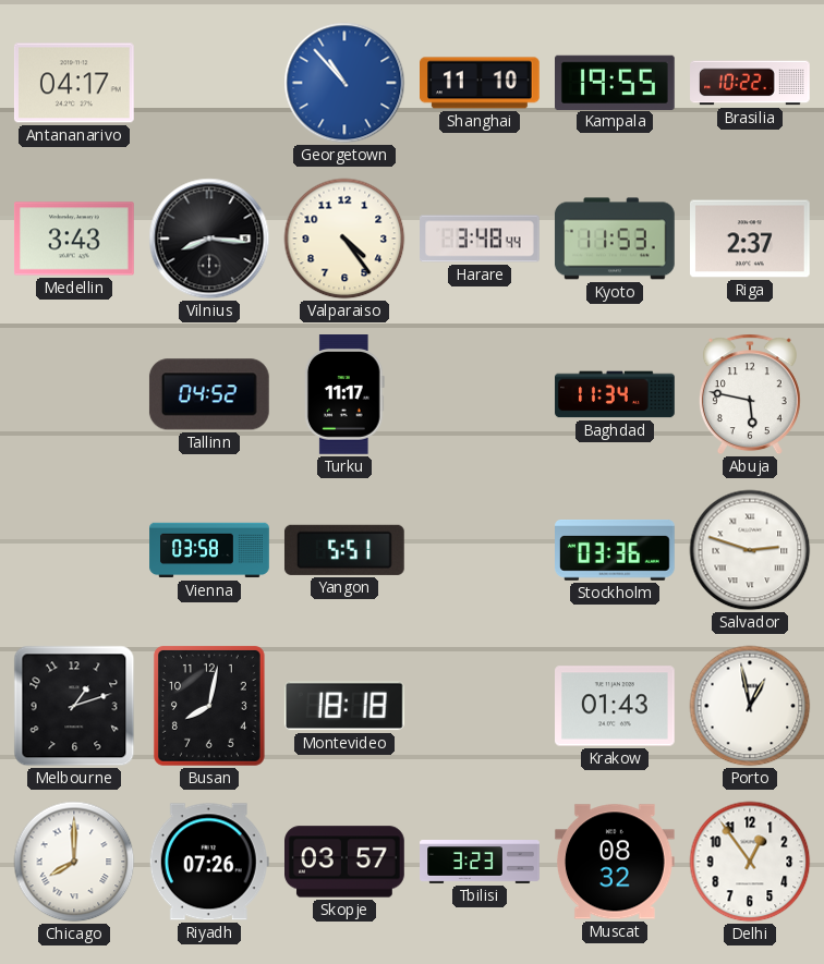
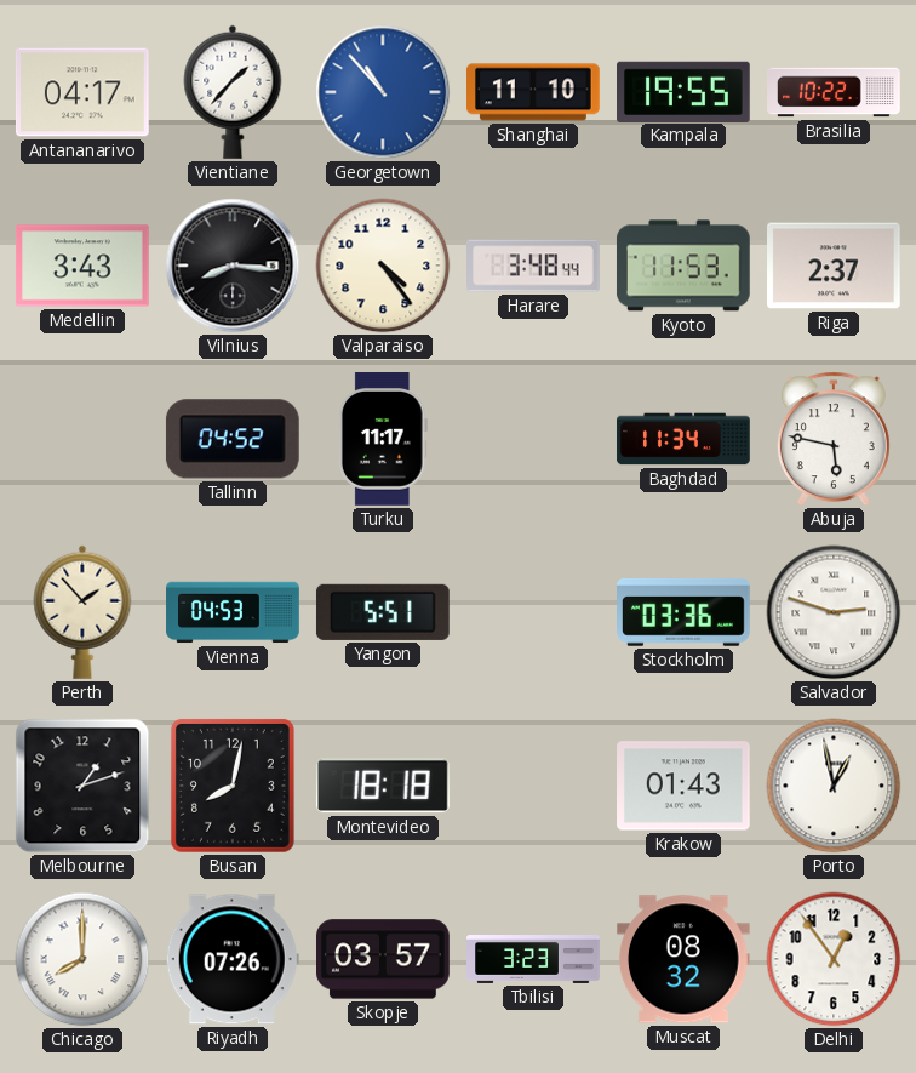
Vientiane: none -> 1:37
Perth: none -> 1:53
Vienna: 03:58 -> 04:53
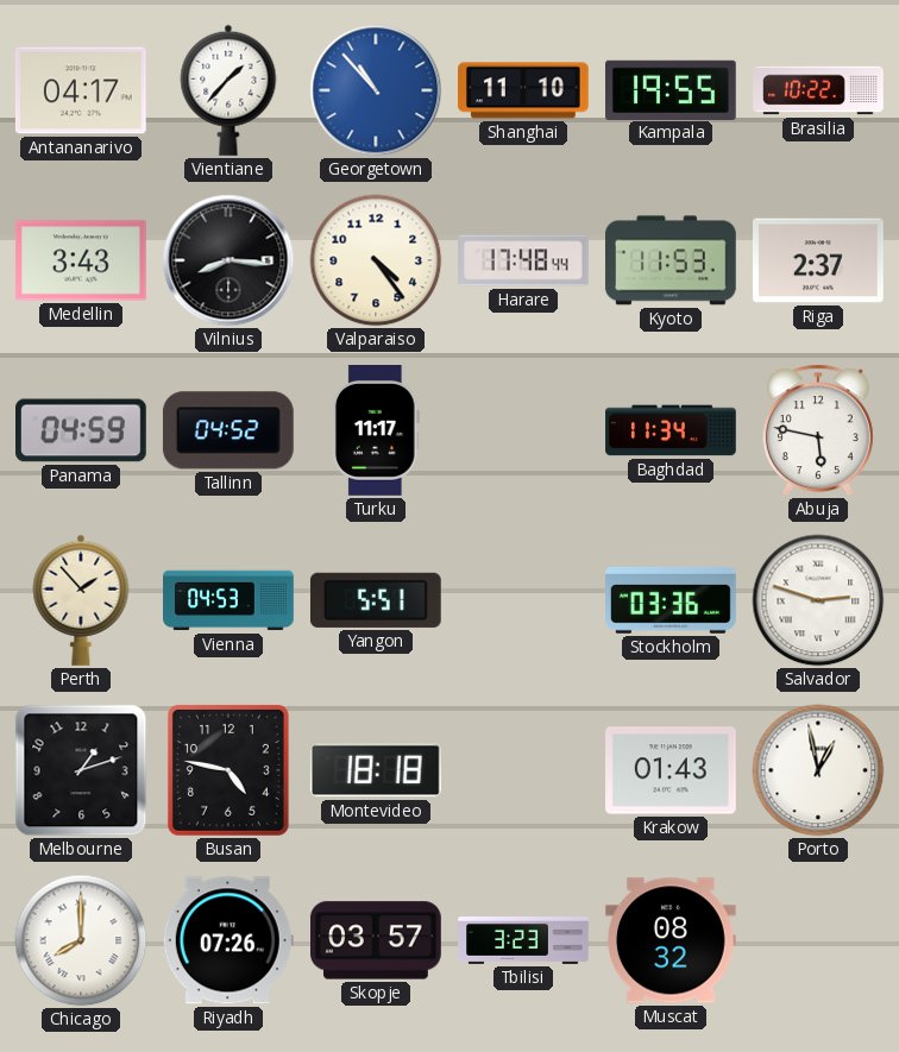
Harare: 3:48 -> 17:48
Panama: none -> 04:59
Busan: 8:02 -> 4:47
Delhi: 12:54 -> none
